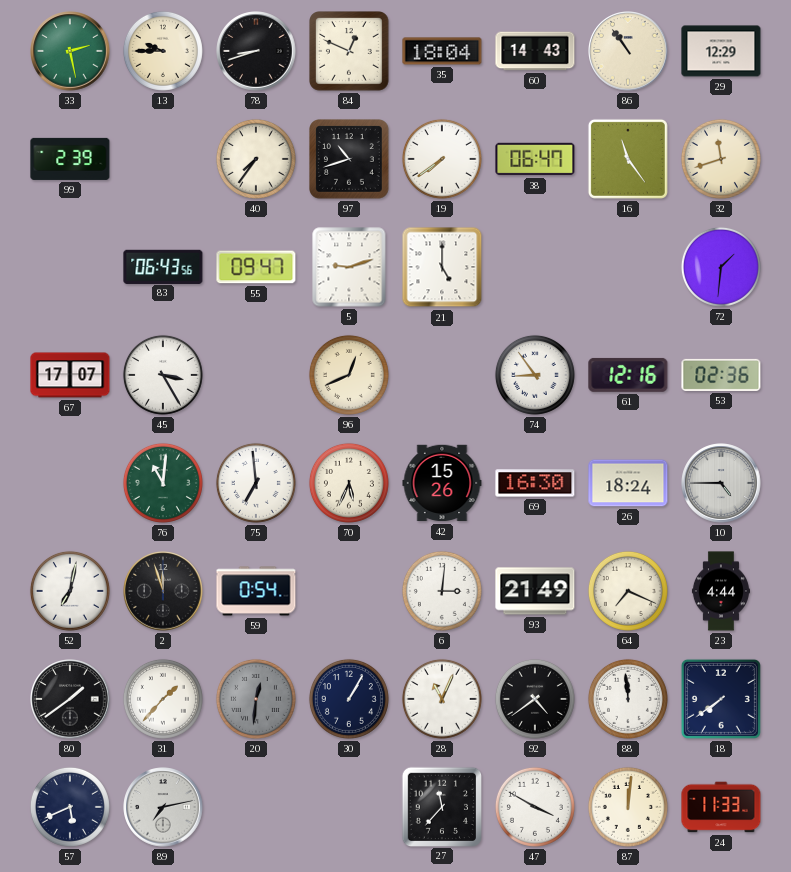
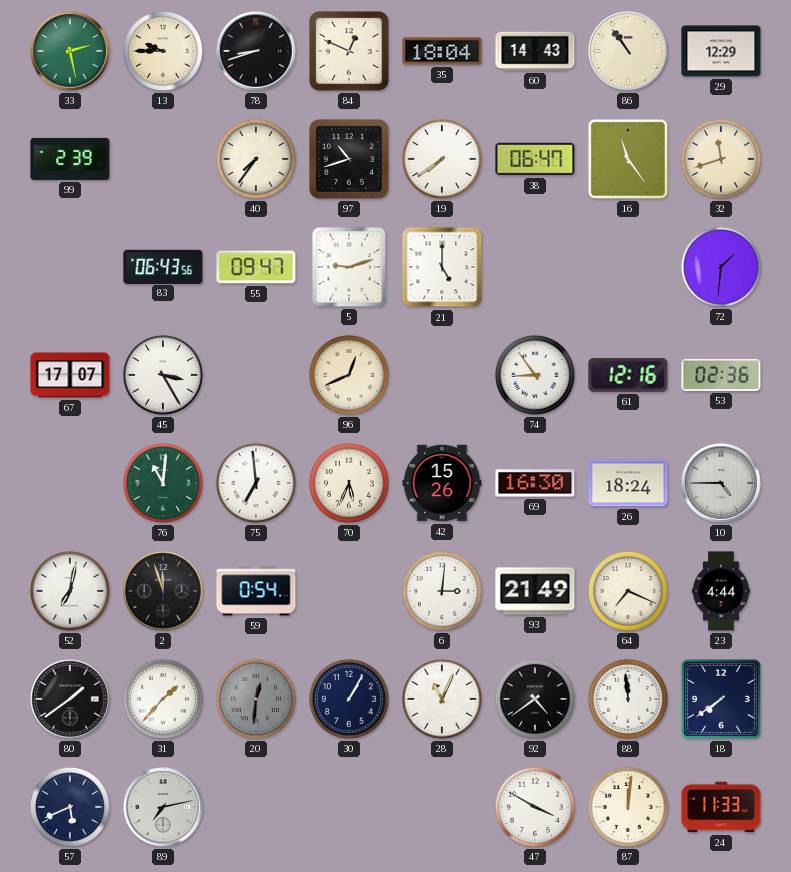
27: 11:37 -> none
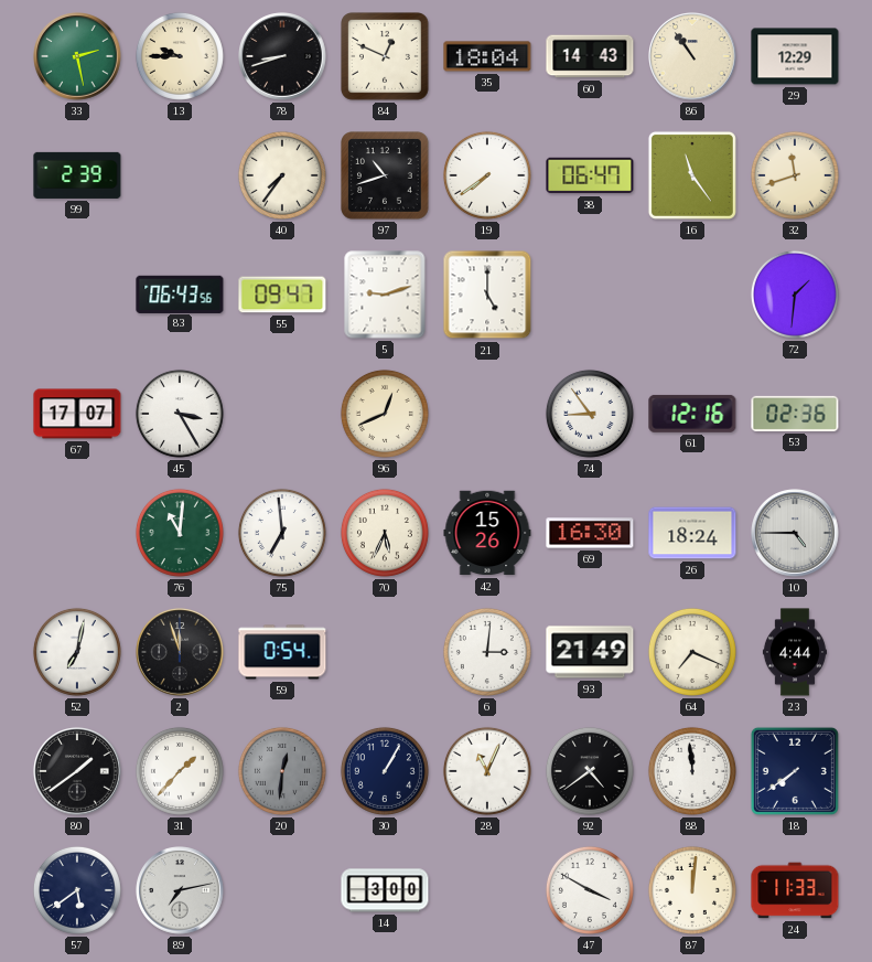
57: 5:41 -> 5:39
14: none -> 3:00
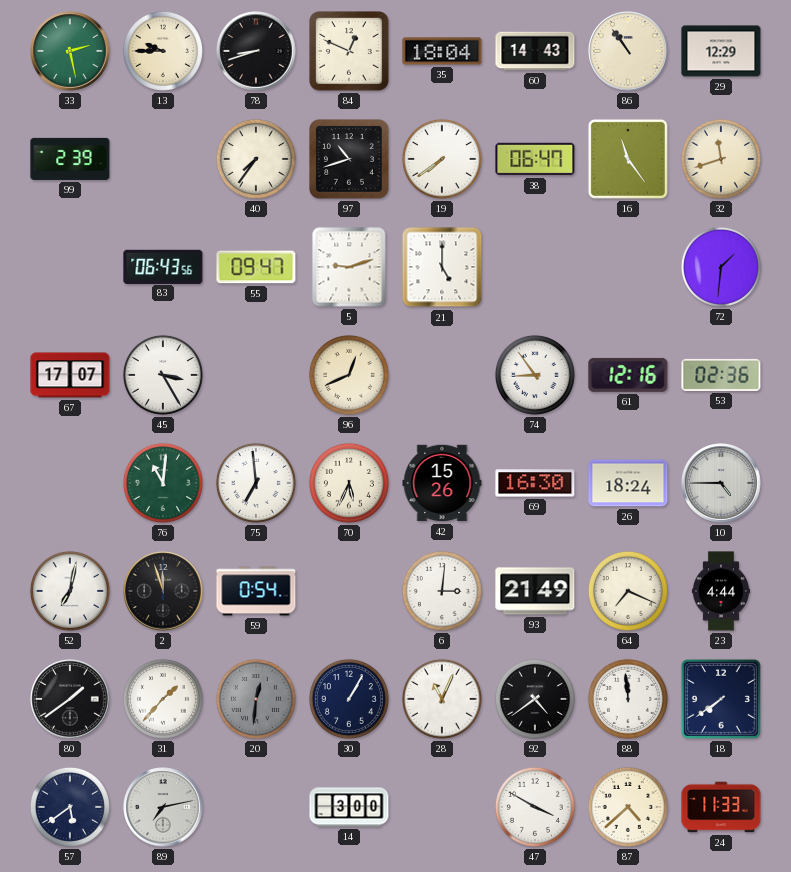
87: 12:01 -> 4:38
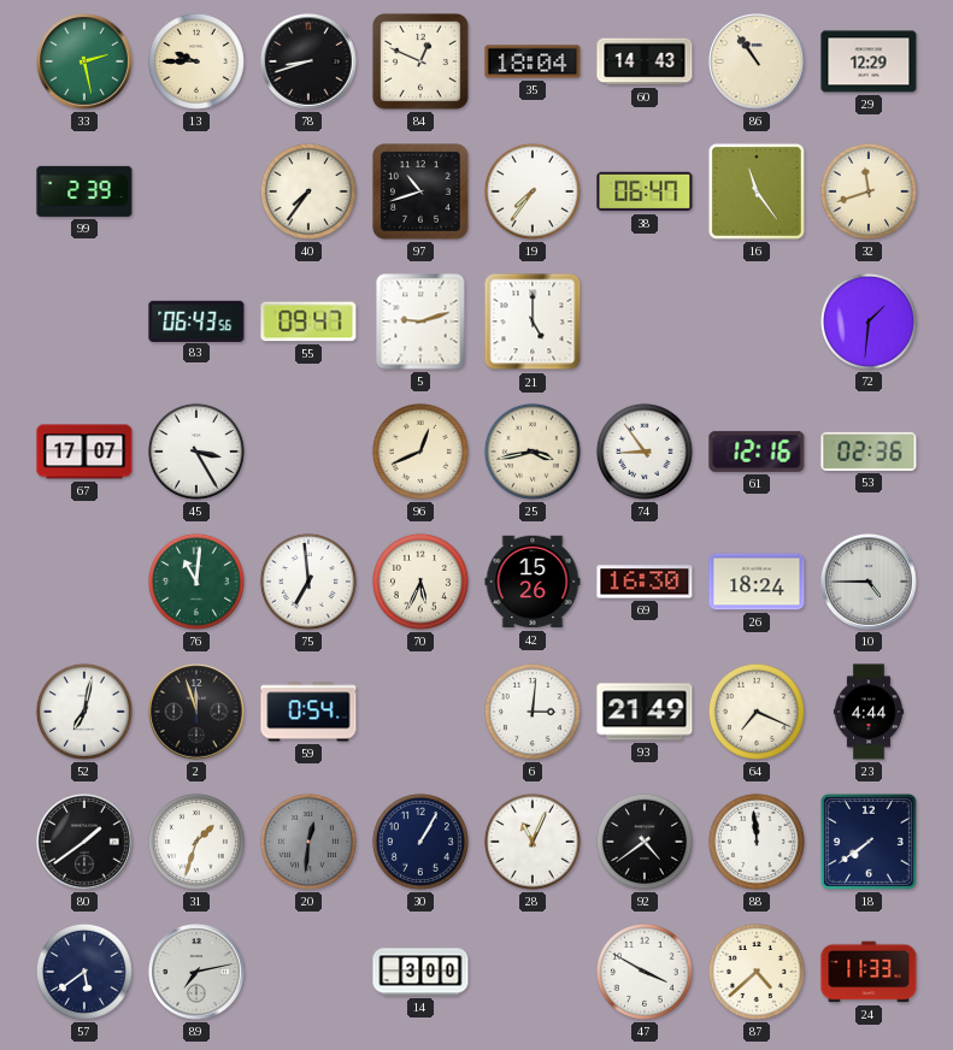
19: 7:39 -> 7:36
25: none -> 3:43
31: 1:37 -> 1:33
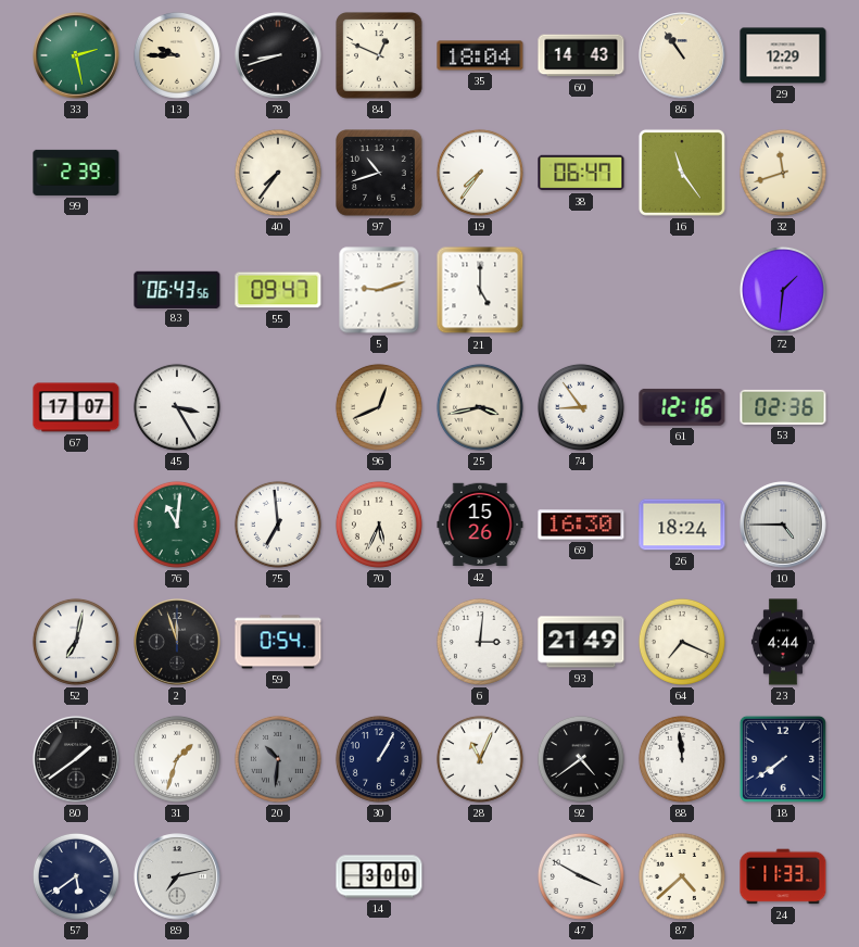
20: 12:31 -> 10:31
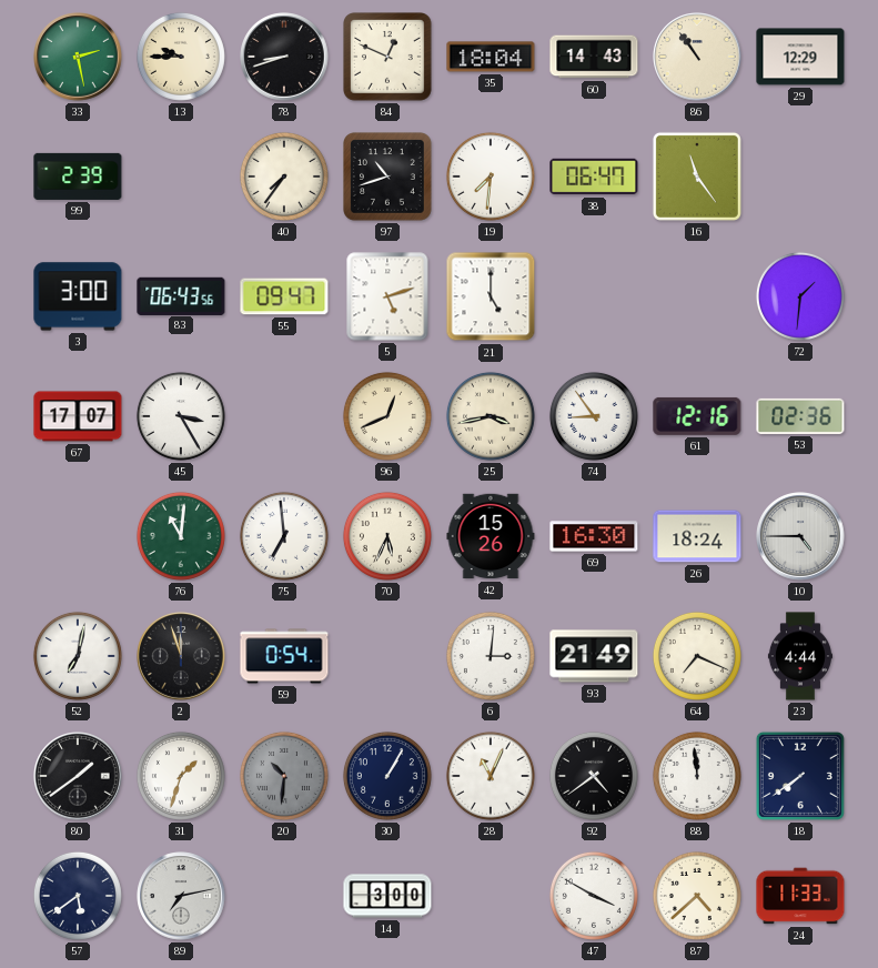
19: 7:36 -> 7:31
32: 11:42 -> none
3: none -> 3:00
5: 9:12 -> 5:12
